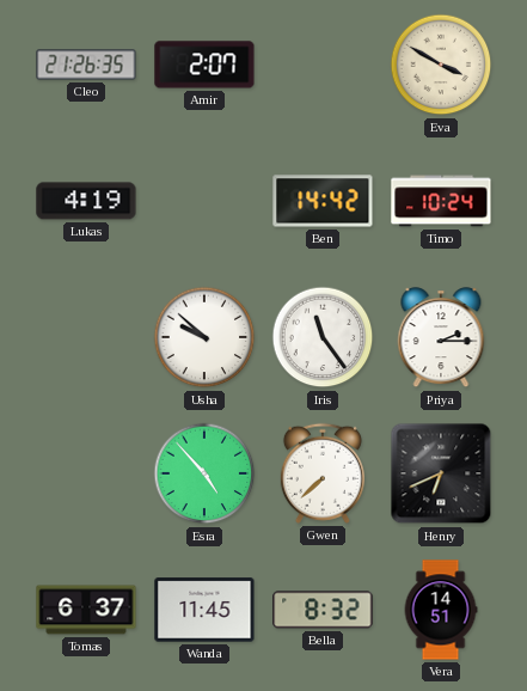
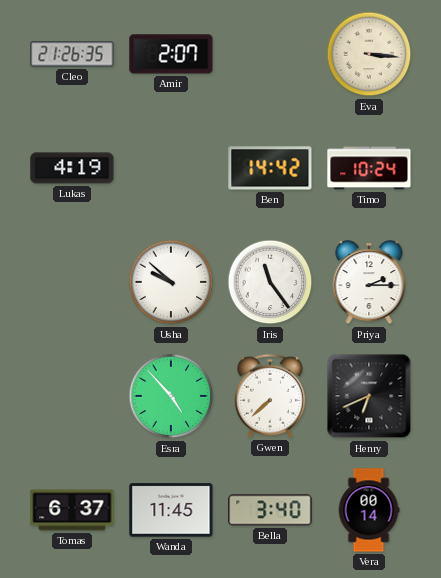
Eva: 3:50 -> 3:16
Bella: 8:32 -> 3:40
Vera: 14:51 -> 00:14
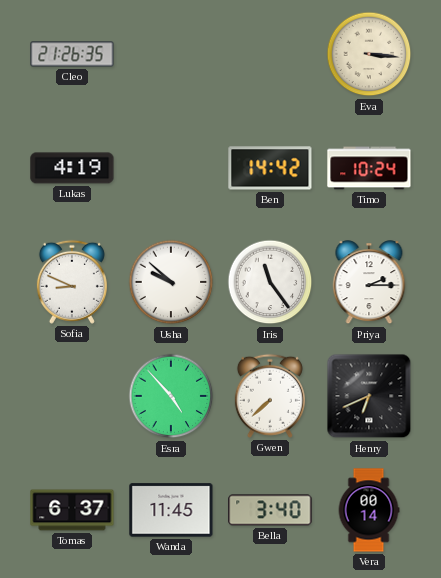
Amir: 2:07 -> none
Sofia: none -> 8:49
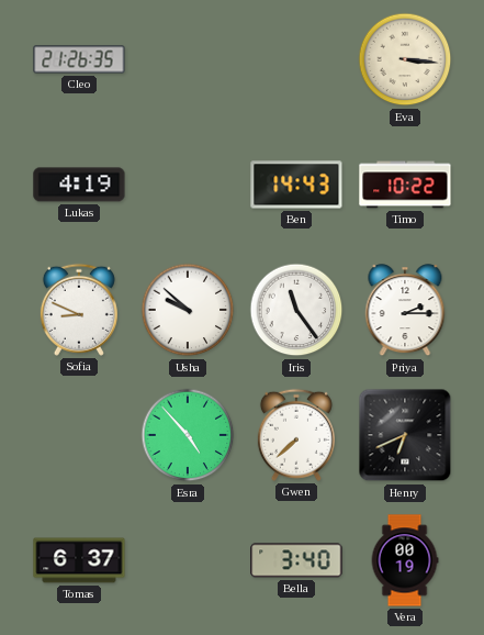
Ben: 14:42 -> 14:43
Timo: 10:24 -> 10:22
Wanda: 11:45 -> none
Vera: 00:14 -> 00:19
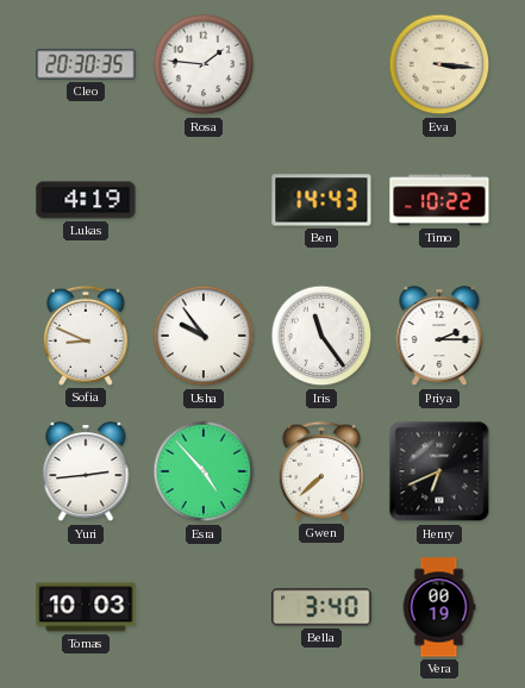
Cleo: 21:26 -> 20:30
Rosa: none -> 1:46
Usha: 9:52 -> 9:54
Yuri: none -> 2:44
Tomas: 6:37 -> 10:03
